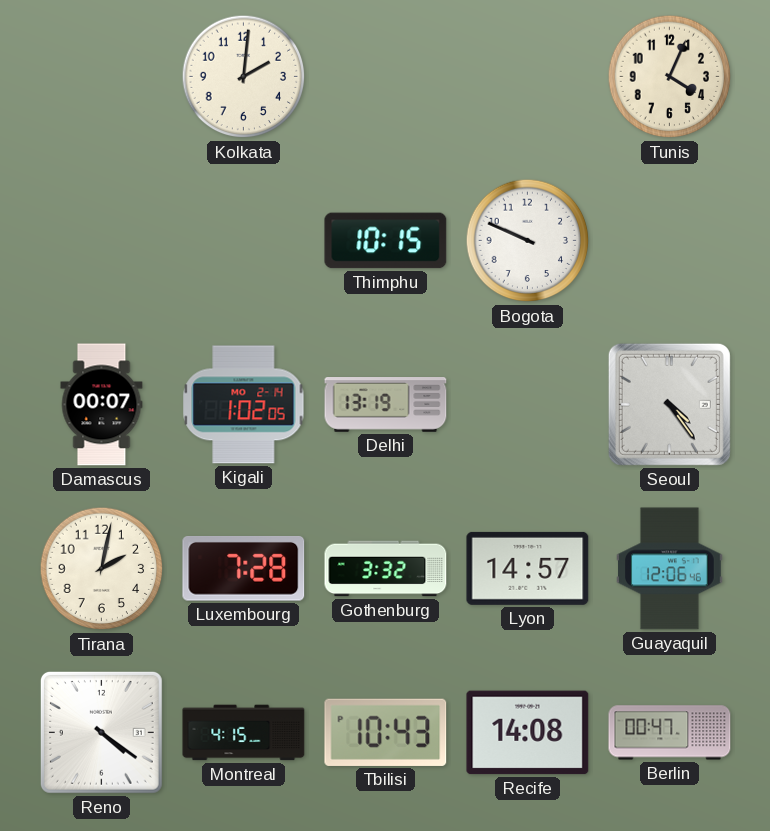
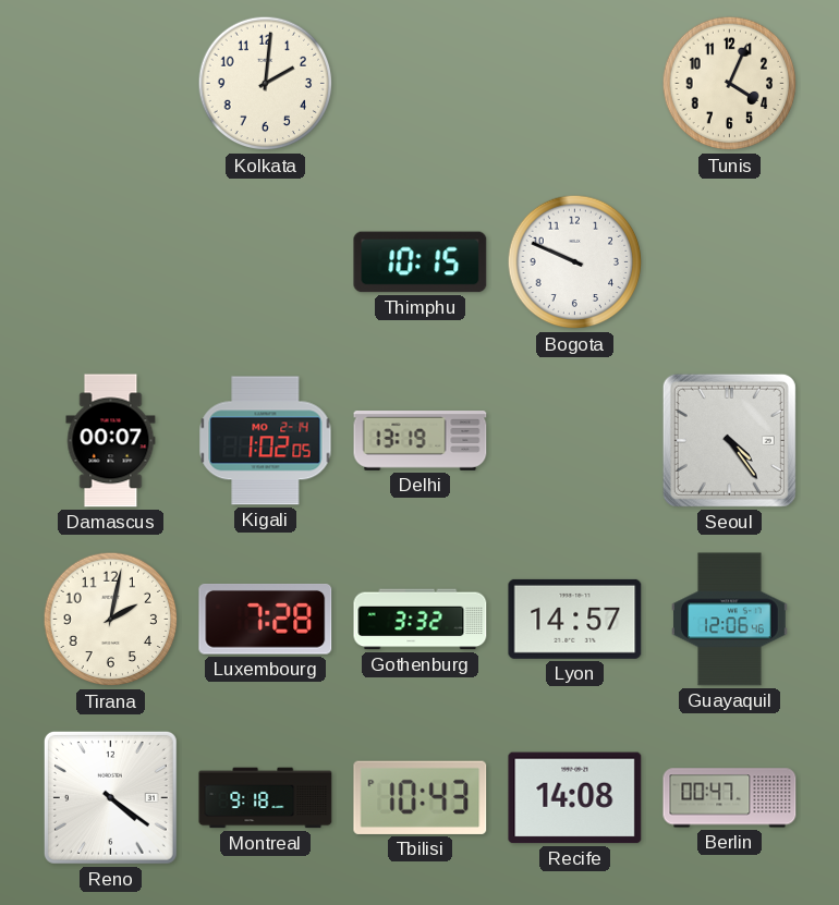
Montreal: 4:15 -> 9:18
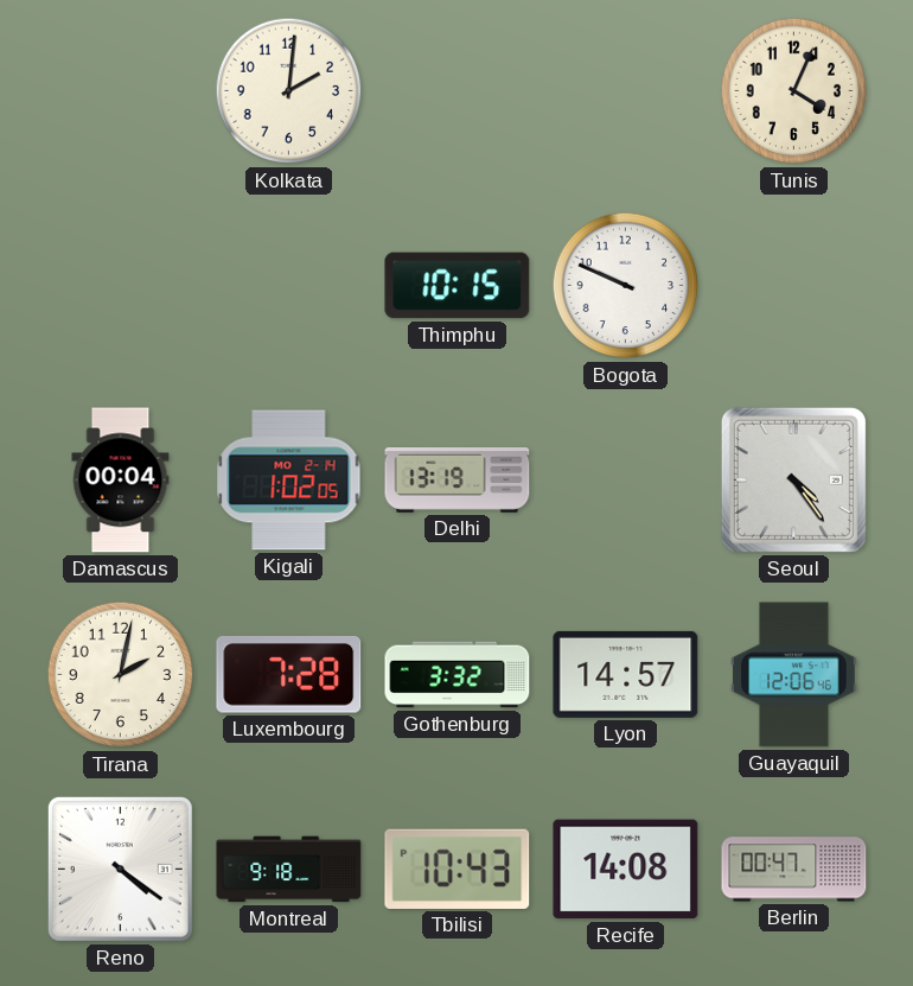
Damascus: 00:07 -> 00:04
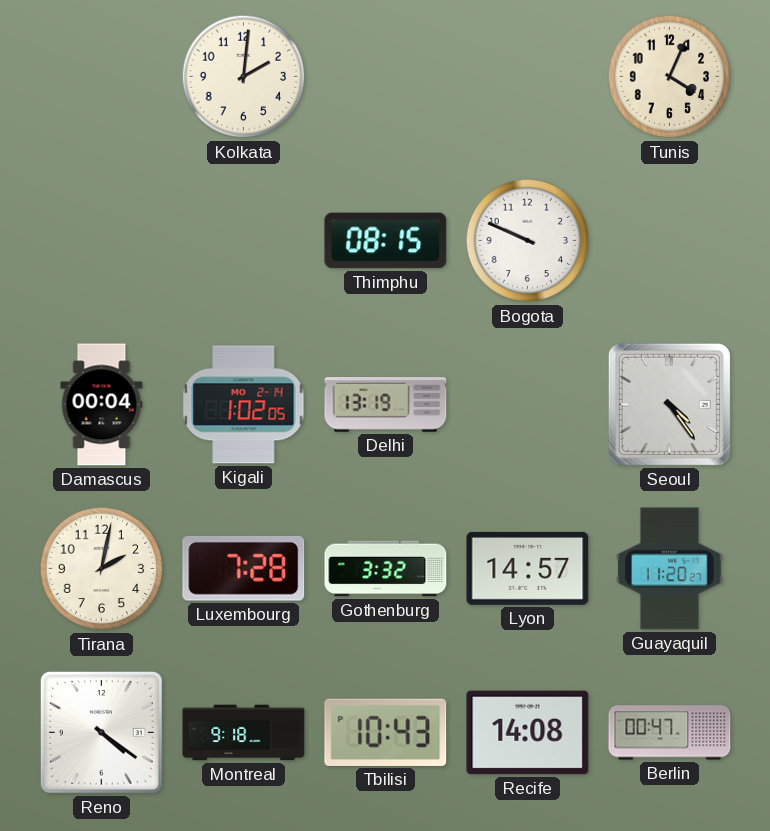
Thimphu: 10:15 -> 08:15
Guayaquil: 12:06 -> 11:20
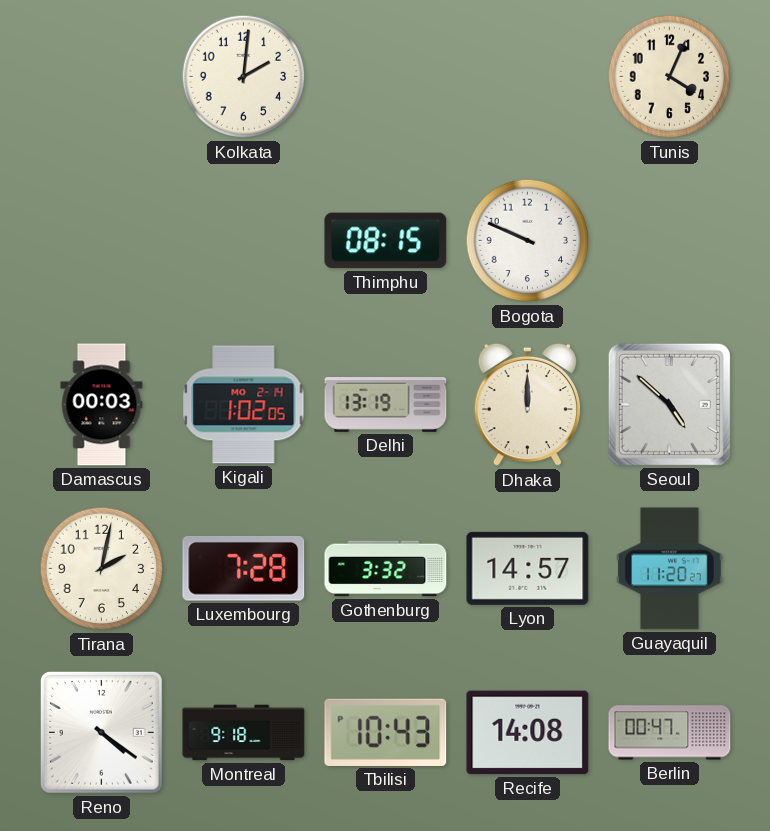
Damascus: 00:04 -> 00:03
Dhaka: none -> 12:00
Seoul: 4:24 -> 4:52
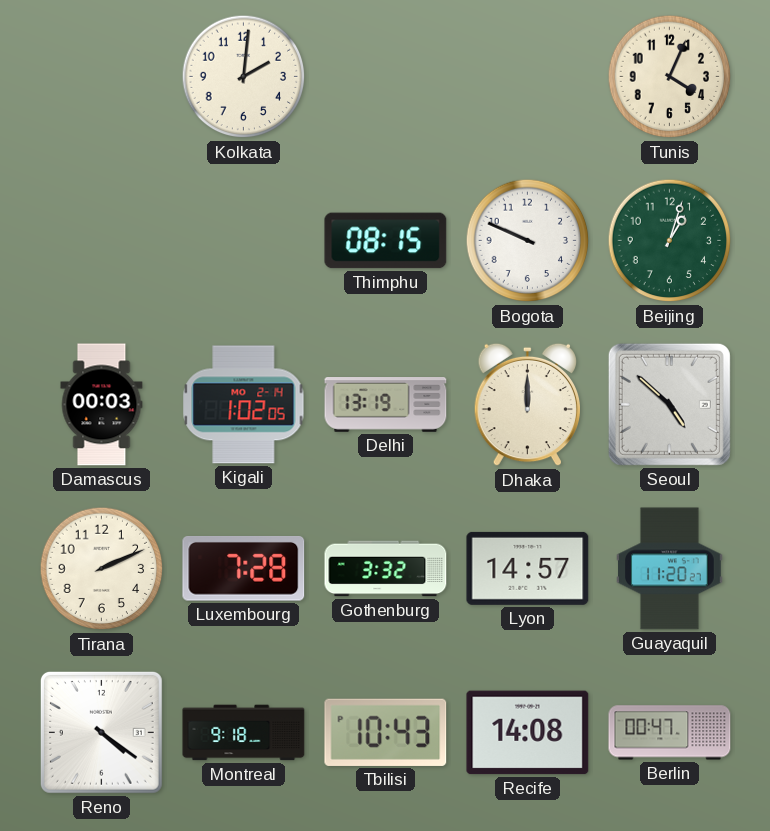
Beijing: none -> 1:03
Tirana: 2:02 -> 2:11
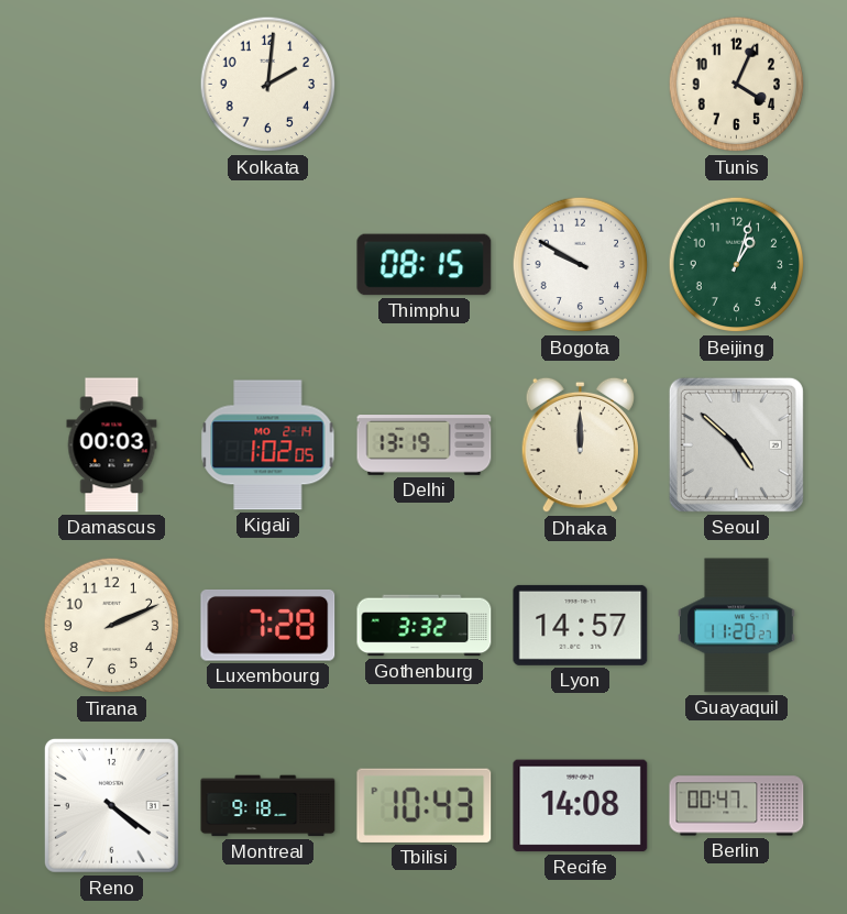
Bogota: 9:49 -> 9:50
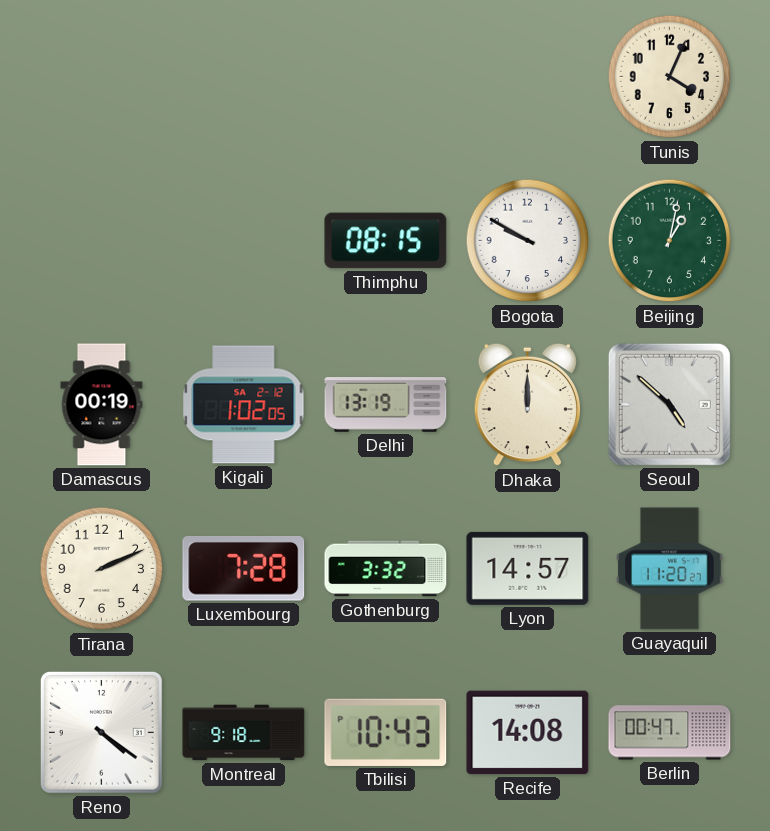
Kolkata: 2:01 -> none
Beijing: 1:03 -> 1:02
Damascus: 00:03 -> 00:19
Kigali date: MO 2-14 -> SA 2-12
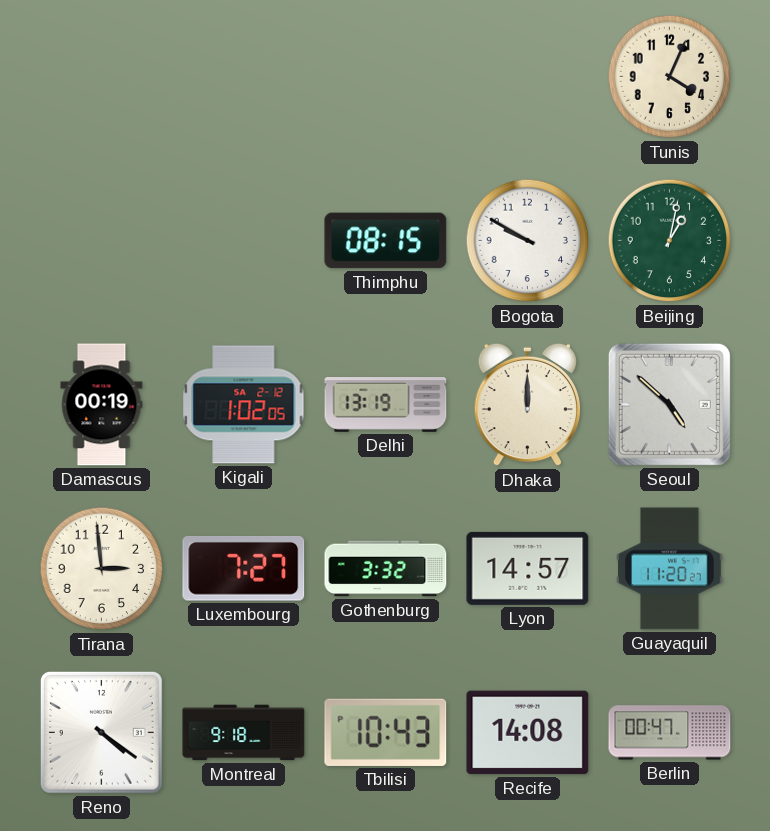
Tirana: 2:11 -> 2:59
Luxembourg: 7:28 -> 7:27
